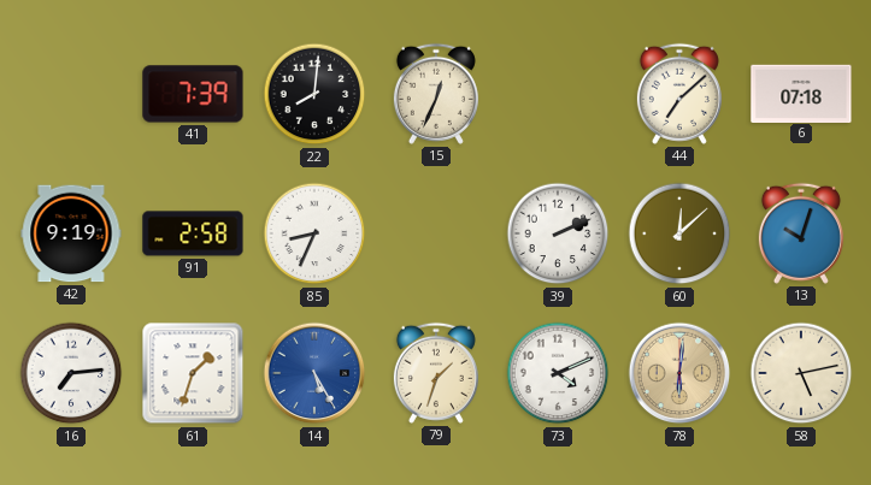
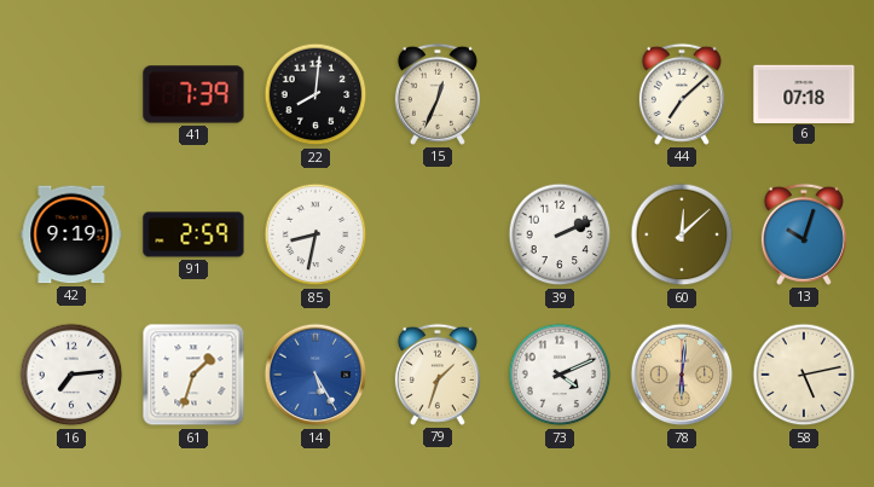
91: 2:58 -> 2:59
85: 8:34 -> 8:32
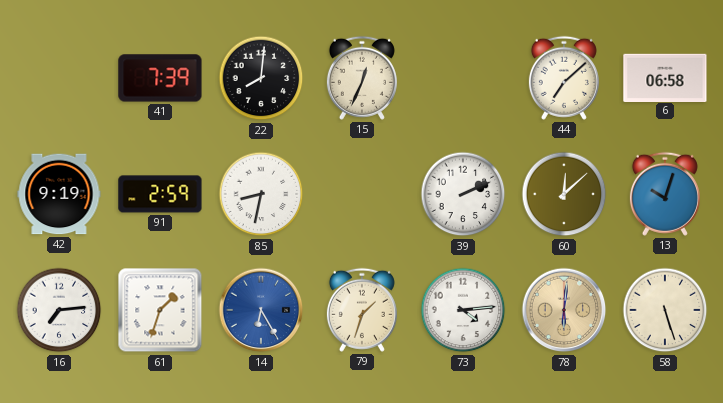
6: 07:18 -> 06:58
14: 5:25 -> 6:25
73: 4:11 -> 4:14
58: 5:13 -> 5:27
